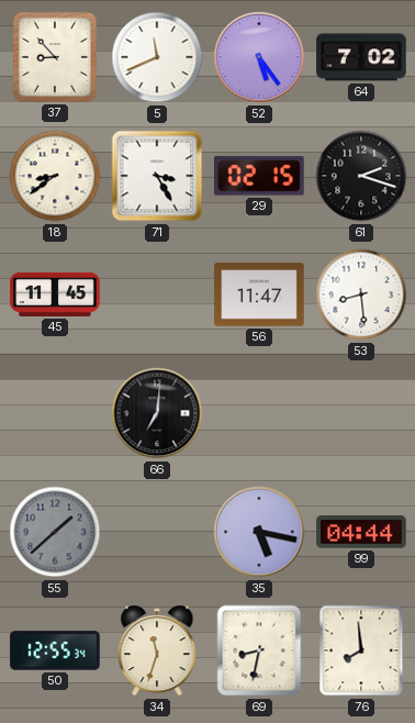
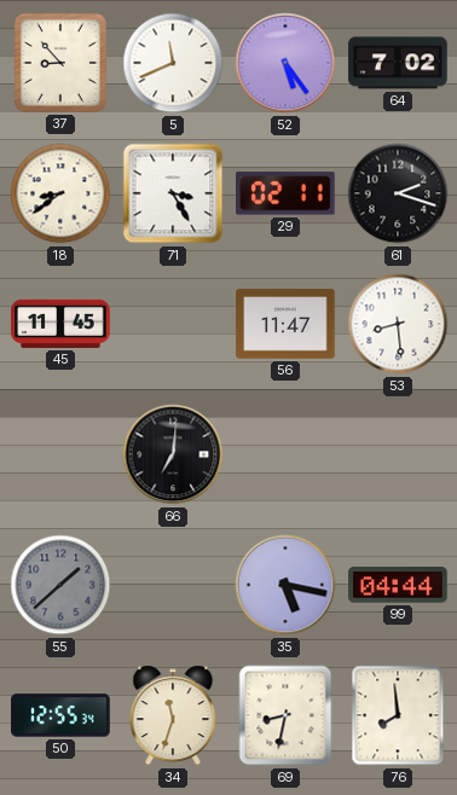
29: 02:15 -> 02:11
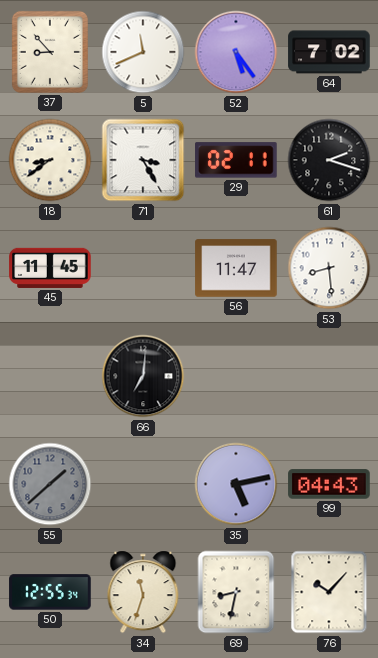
35: 5:17 -> 5:13
99: 04:44 -> 04:43
76: 7:59 -> 10:07
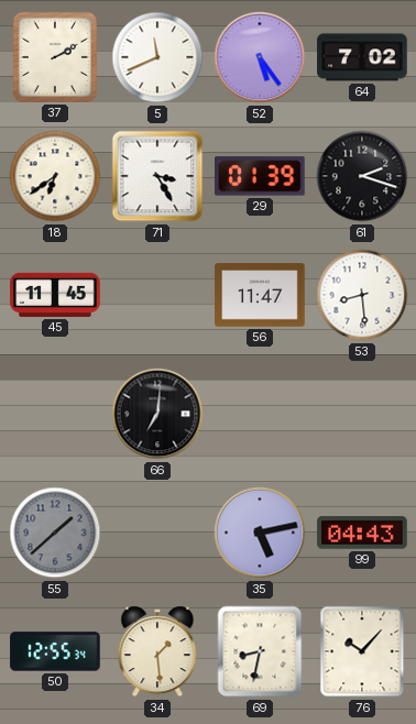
37: 8:53 -> 2:10
18: 8:39 -> 6:39
29: 02:11 -> 01:39
34: 11:33 -> 1:29
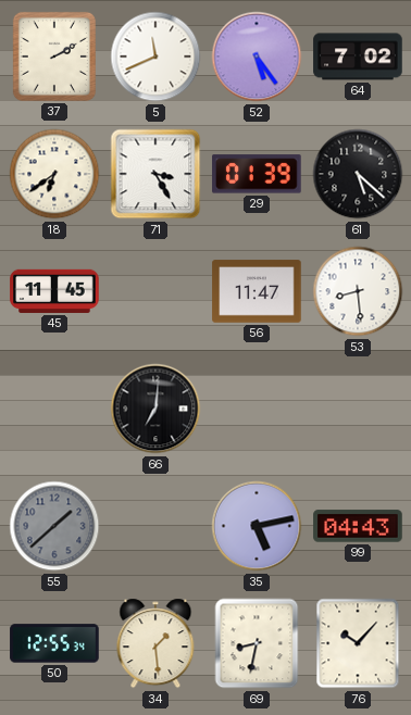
61: 2:18 -> 5:22
